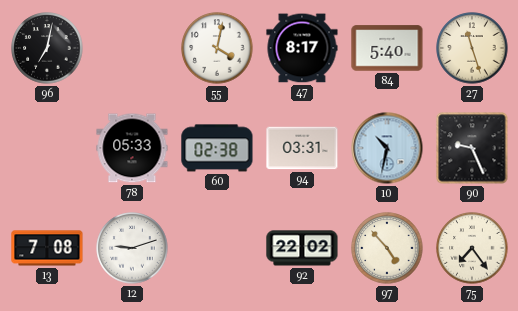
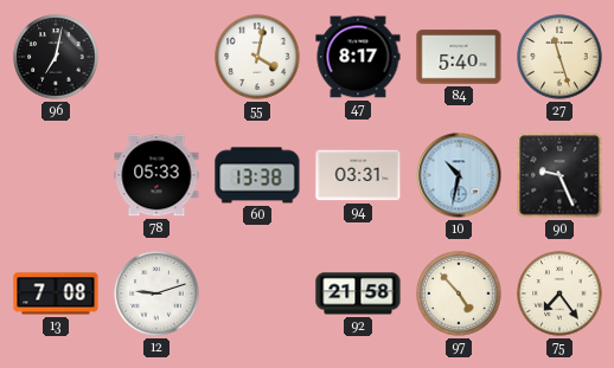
60: 02:38 -> 13:38
92: 22:02 -> 21:58
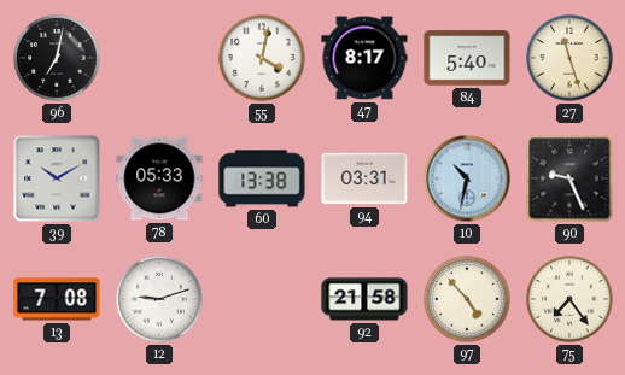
39: none -> 10:10
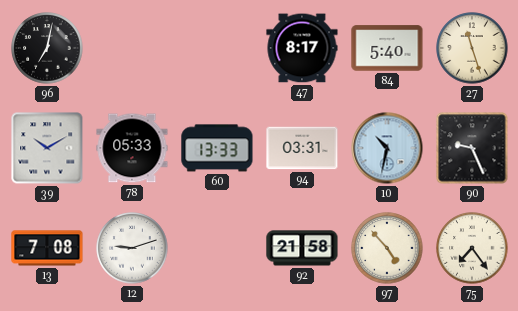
55: 4:02 -> none
60: 13:38 -> 13:33
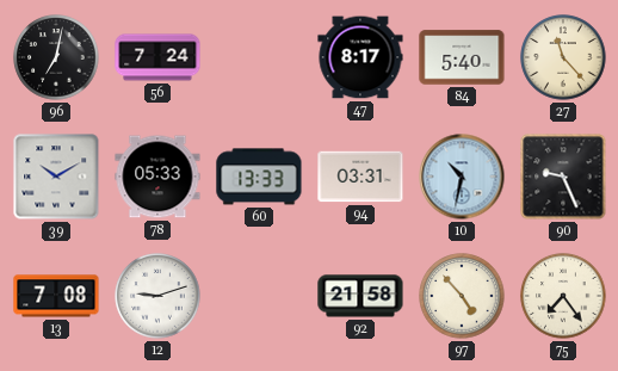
56: none -> 7:24
27: 11:27 -> 11:23
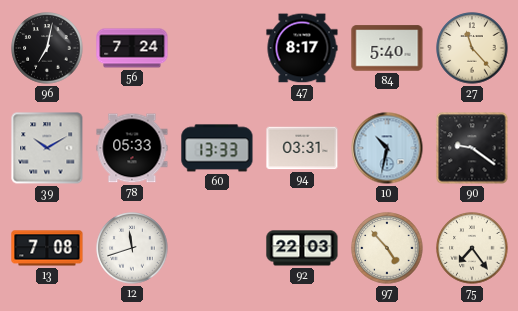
90: 9:26 -> 9:21
12: 9:12 -> 11:42
92: 21:58 -> 22:03
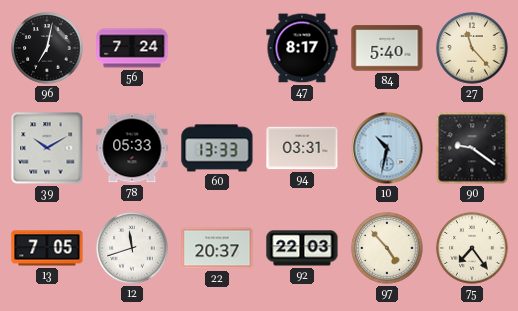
13: 7:08 -> 7:05
22: none -> 20:37
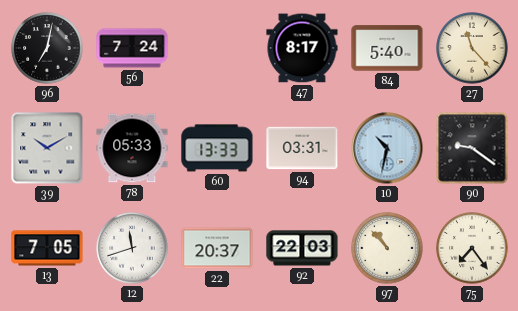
97: 4:53 -> 10:53
